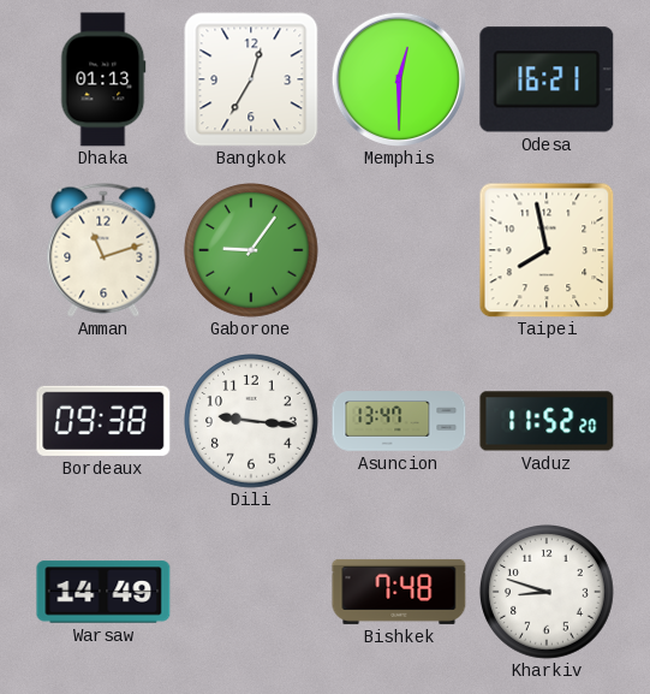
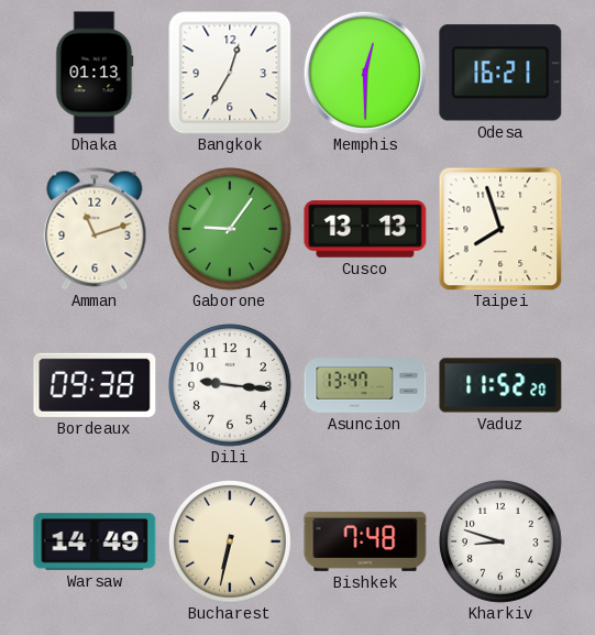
Cusco: none -> 13:13
Taipei: 7:58 -> 7:57
Bucharest: none -> 6:32
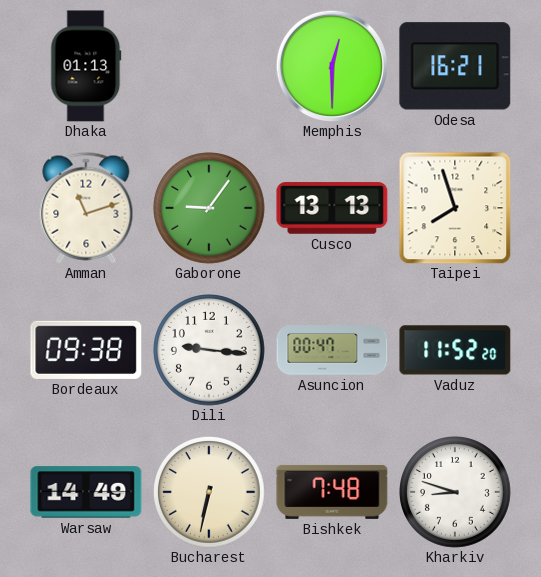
Bangkok: 12:35 -> none
Asuncion: 13:47 -> 00:47
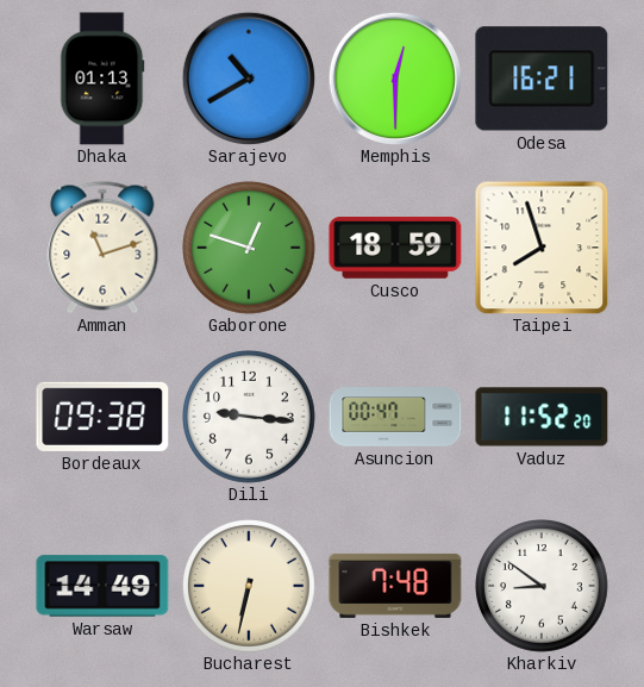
Sarajevo: none -> 10:40
Gaborone: 9:06 -> 12:48
Cusco: 13:13 -> 18:59
Kharkiv: 8:48 -> 8:51
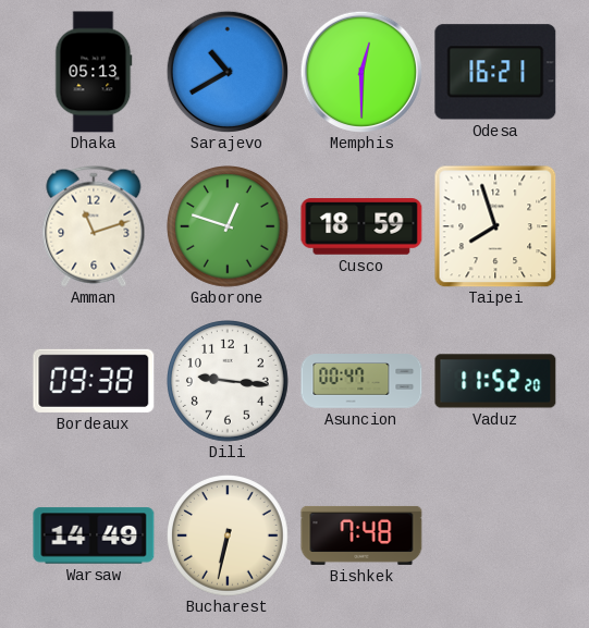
Dhaka: 01:13 -> 05:13
Kharkiv: 8:51 -> none
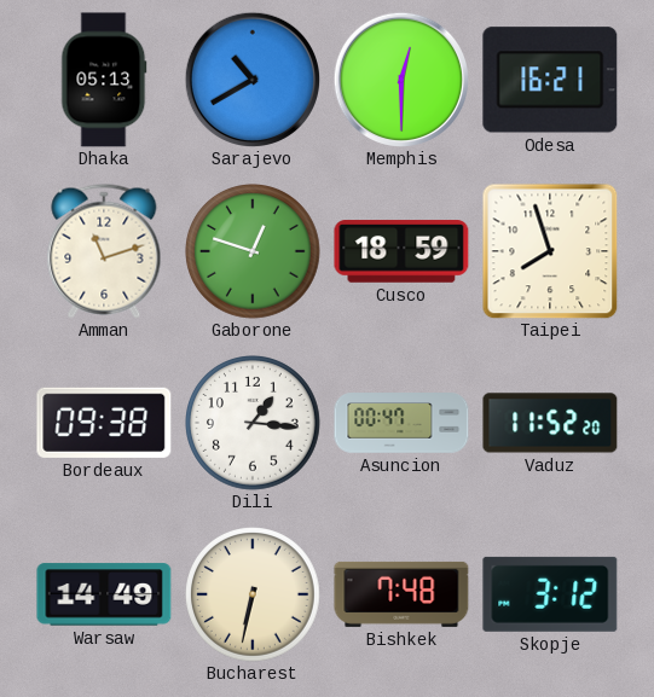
Dili: 9:16 -> 1:16
Skopje: none -> 3:12
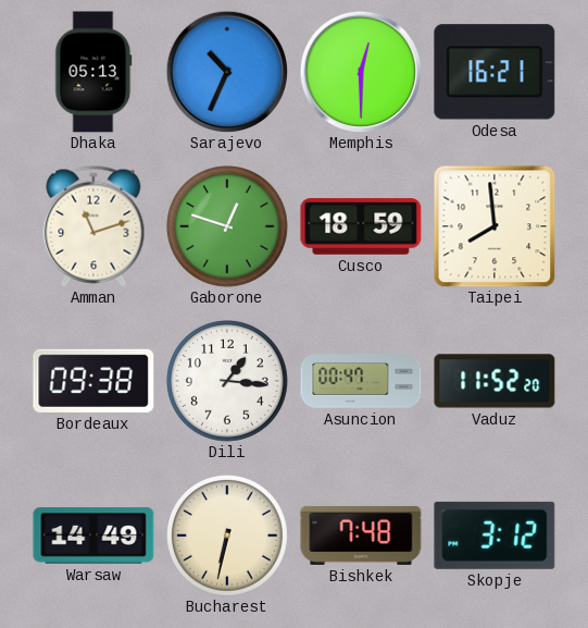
Sarajevo: 10:40 -> 10:34
Taipei: 7:57 -> 7:59
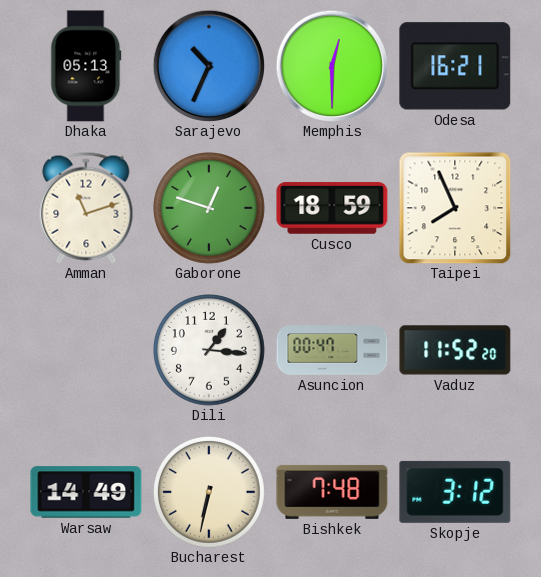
Taipei: 7:59 -> 7:56
Bordeaux: 09:38 -> none
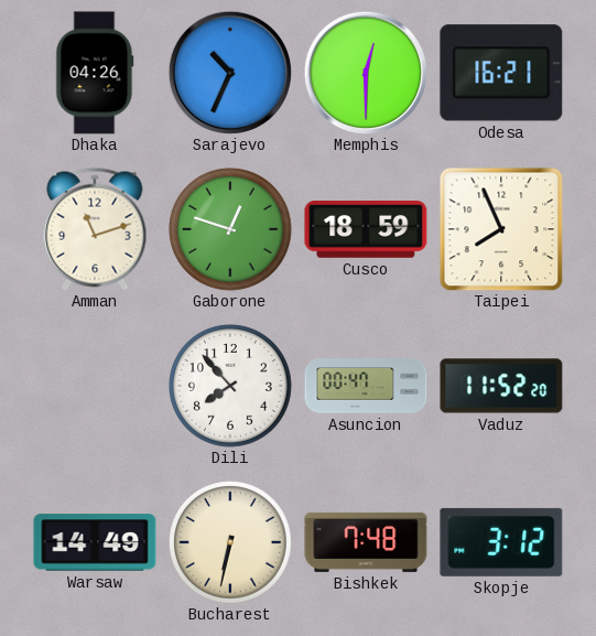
Dhaka: 05:13 -> 04:26
Dili: 1:16 -> 7:53
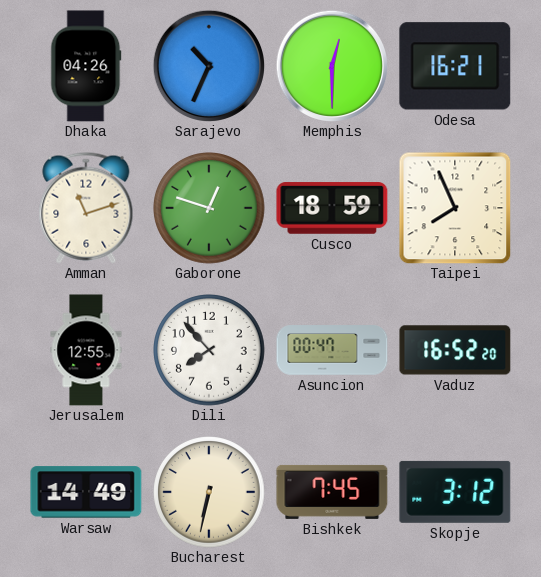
Jerusalem: none -> 12:55
Vaduz: 11:52 -> 16:52
Bishkek: 7:48 -> 7:45
